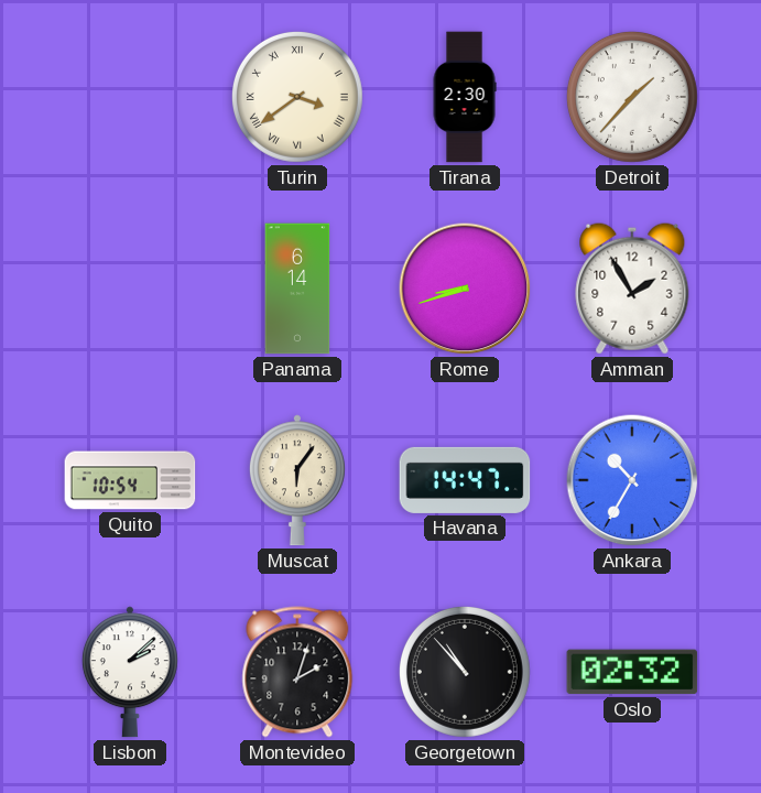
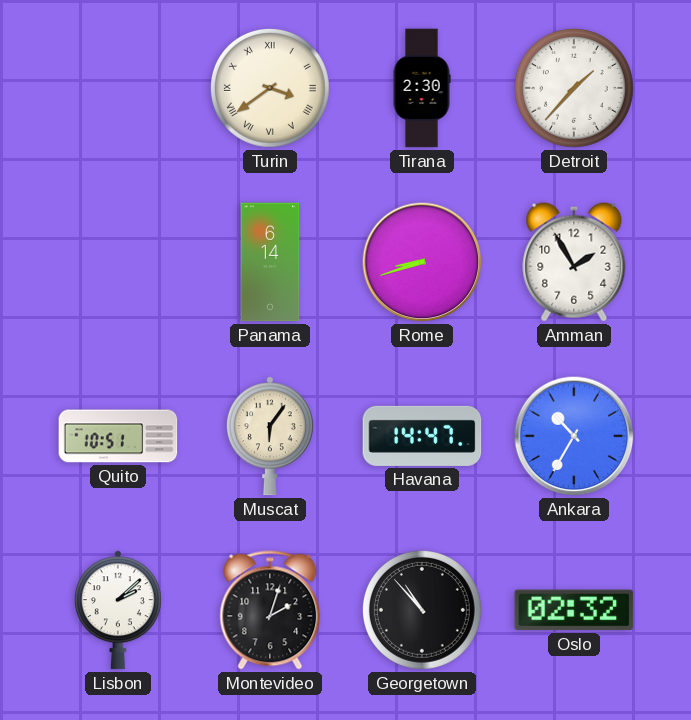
Quito: 10:54 -> 10:51
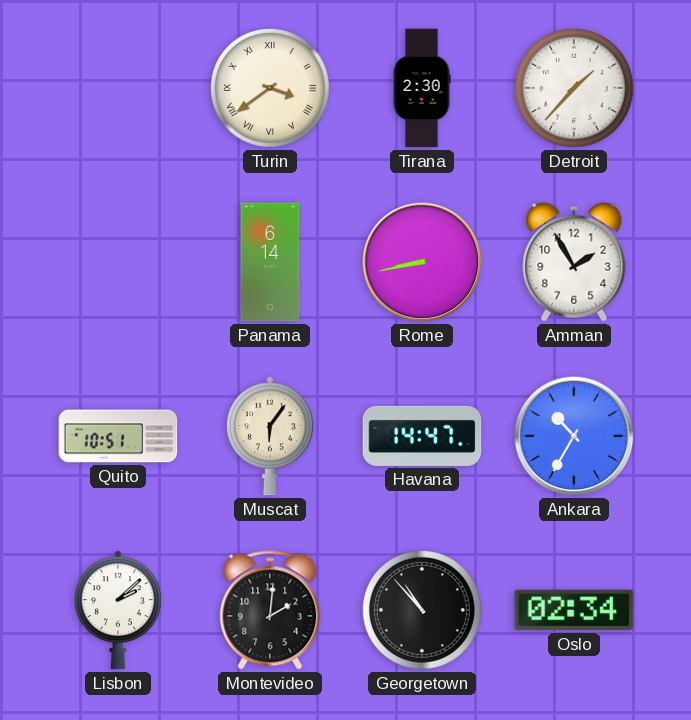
Rome: 8:42 -> 8:43
Montevideo: 2:03 -> 2:01
Oslo: 02:32 -> 02:34
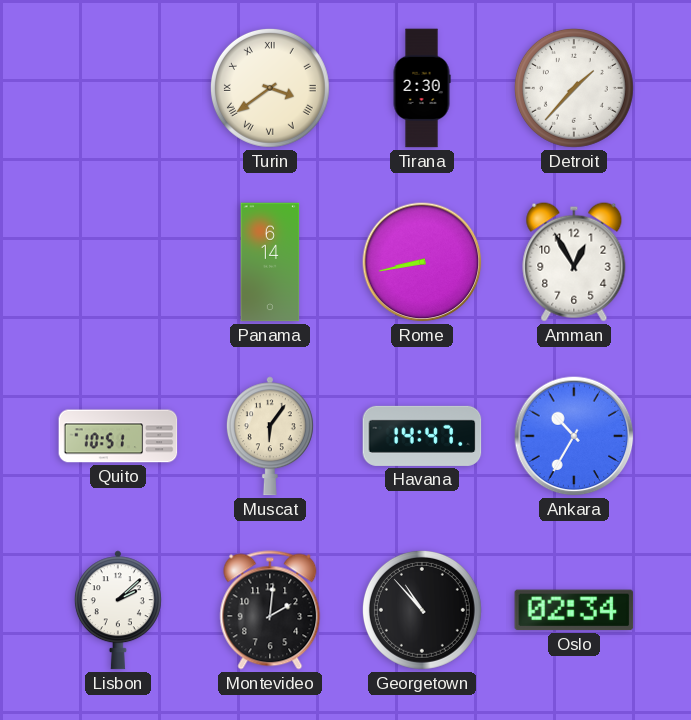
Amman: 1:55 -> 12:55
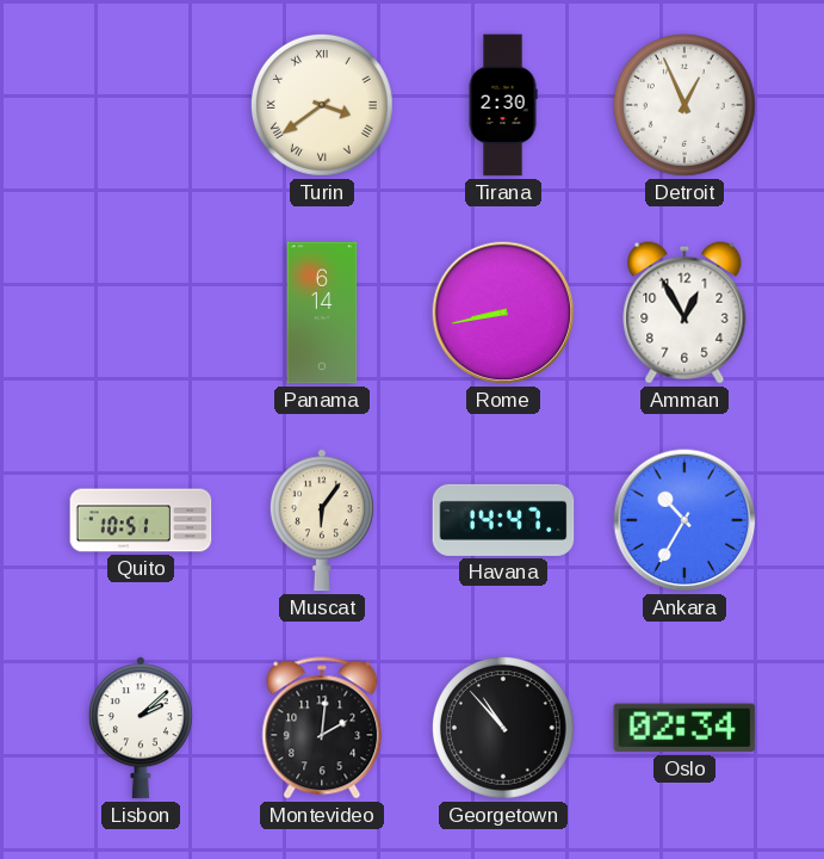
Detroit: 1:37 -> 12:56
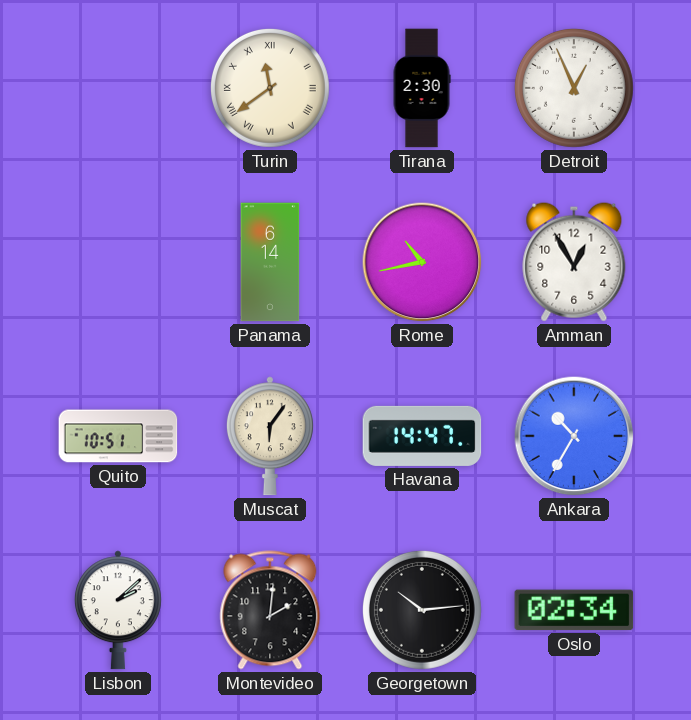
Turin: 3:39 -> 11:39
Rome: 8:43 -> 10:43
Georgetown: 10:53 -> 10:14
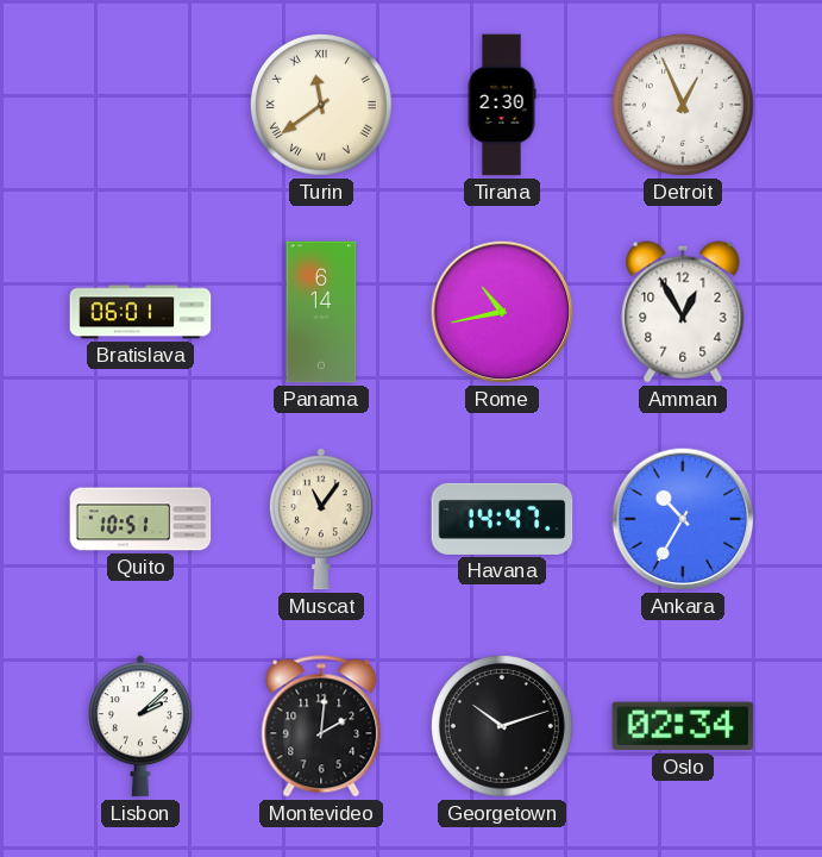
Bratislava: none -> 06:01
Muscat: 6:06 -> 11:06
Georgetown: 10:14 -> 10:12
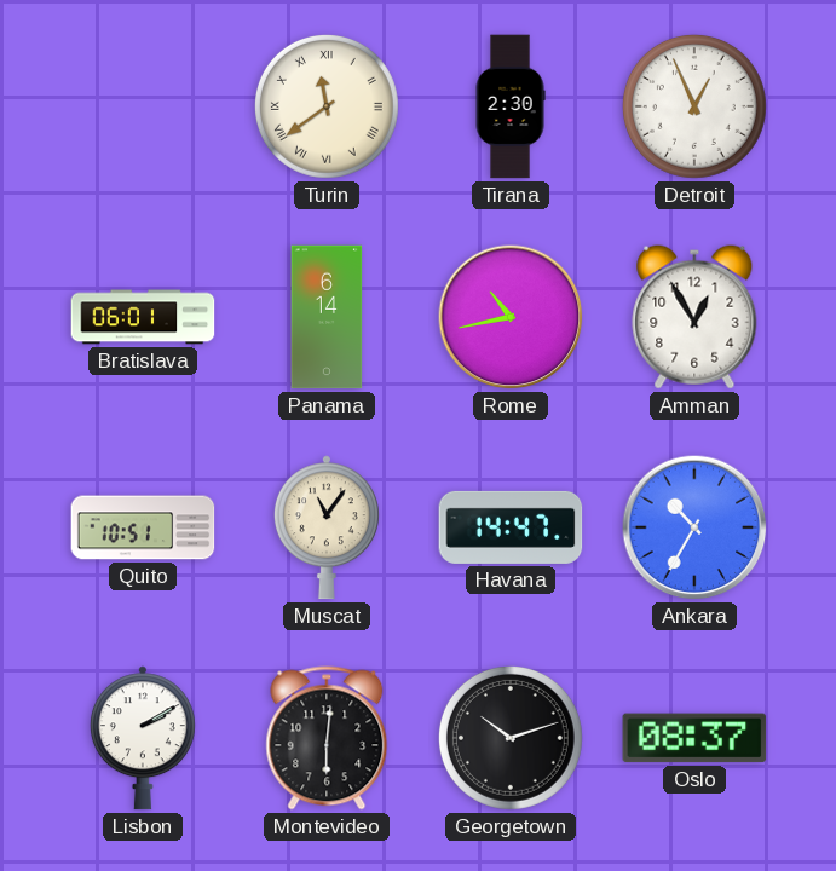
Lisbon: 2:08 -> 2:10
Montevideo: 2:01 -> 6:01
Oslo: 02:34 -> 08:37
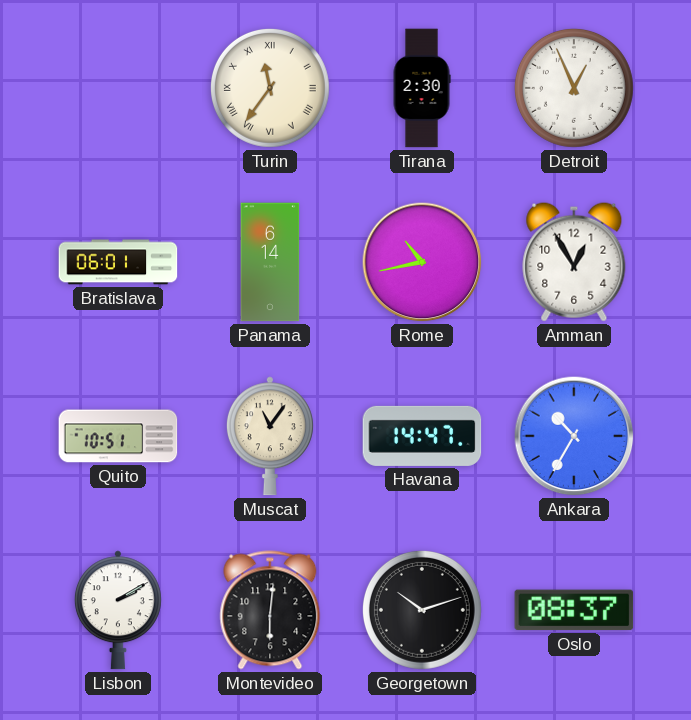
Turin: 11:39 -> 11:36
